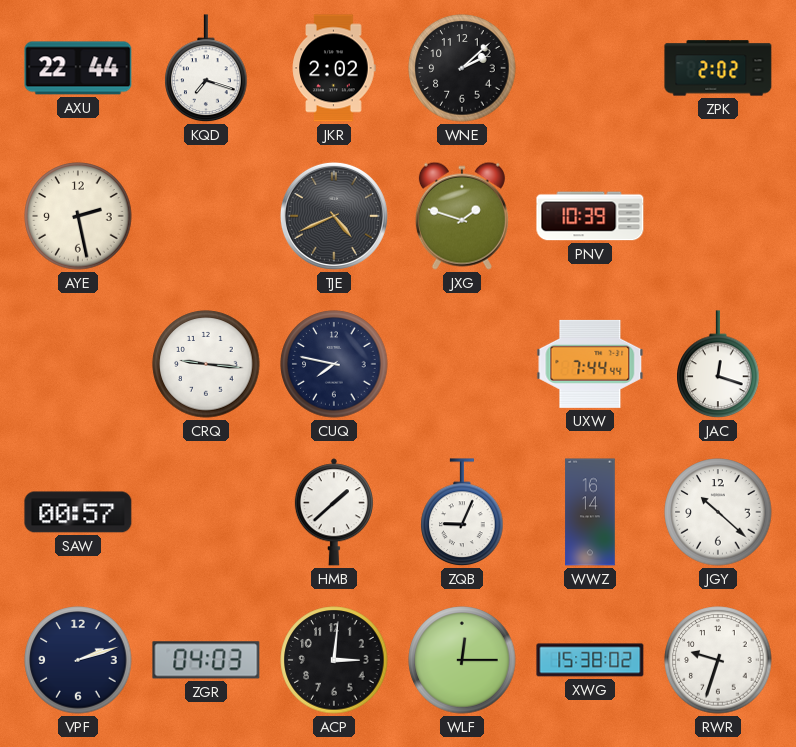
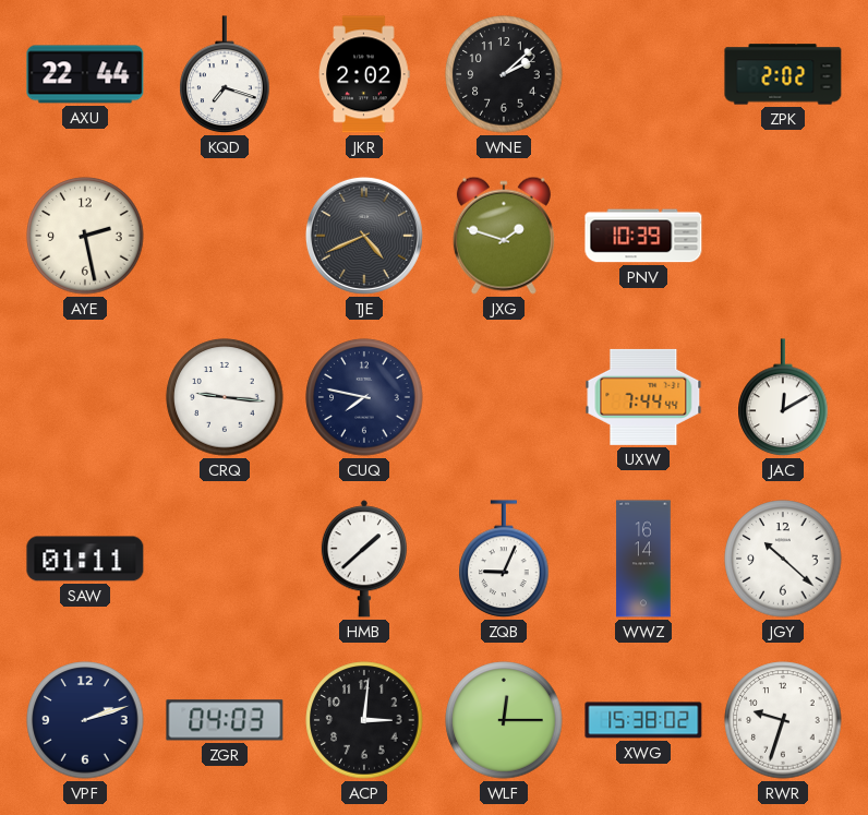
JAC: 12:18 -> 12:10
SAW: 00:57 -> 01:11
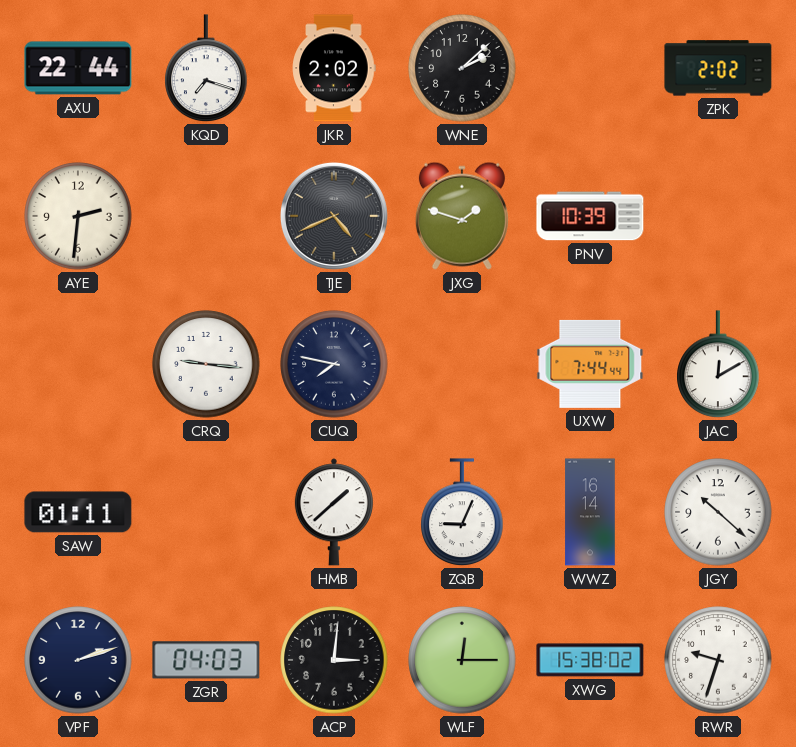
AYE: 2:28 -> 2:31
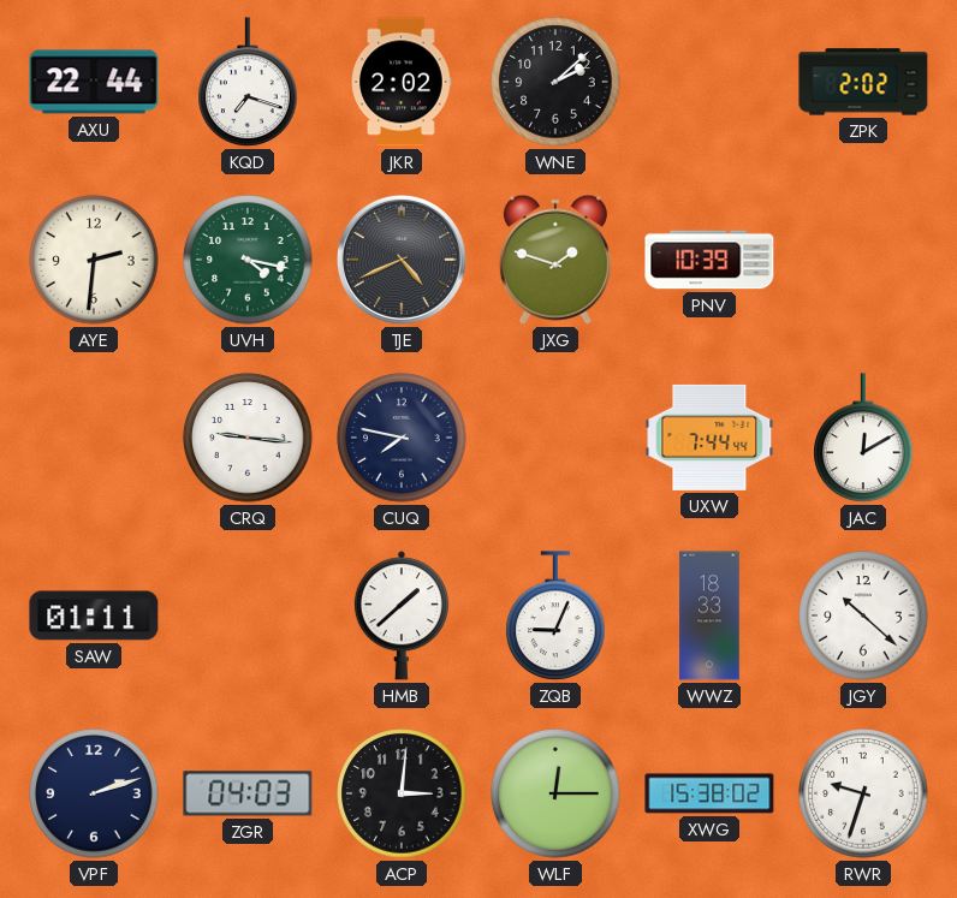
UVH: none -> 4:17
WWZ: 16:14 -> 18:33
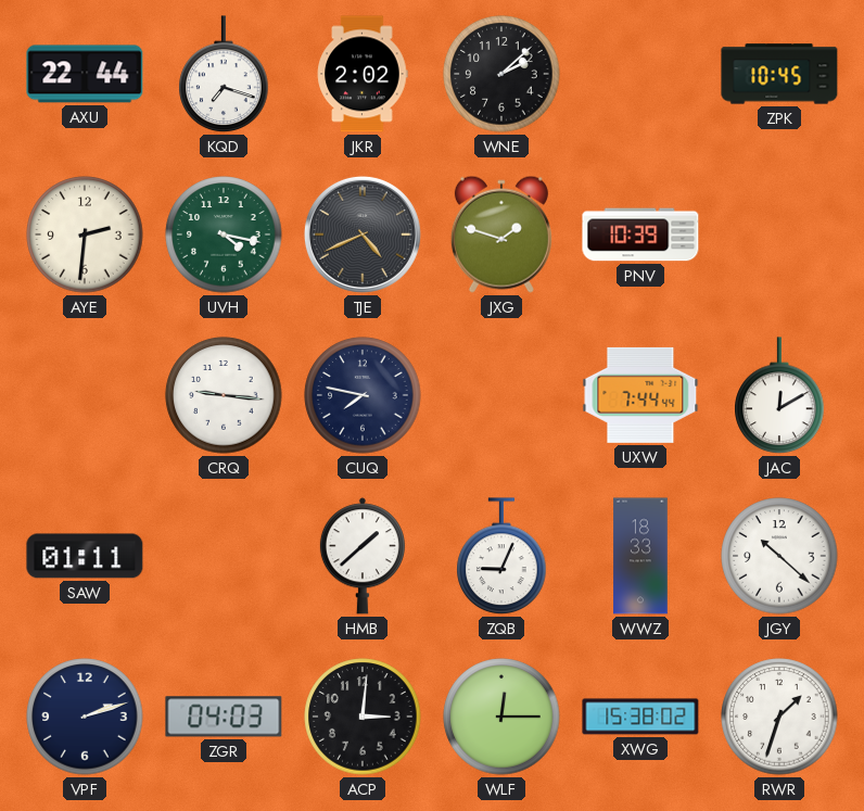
ZPK: 2:02 -> 10:45
RWR: 9:33 -> 1:33
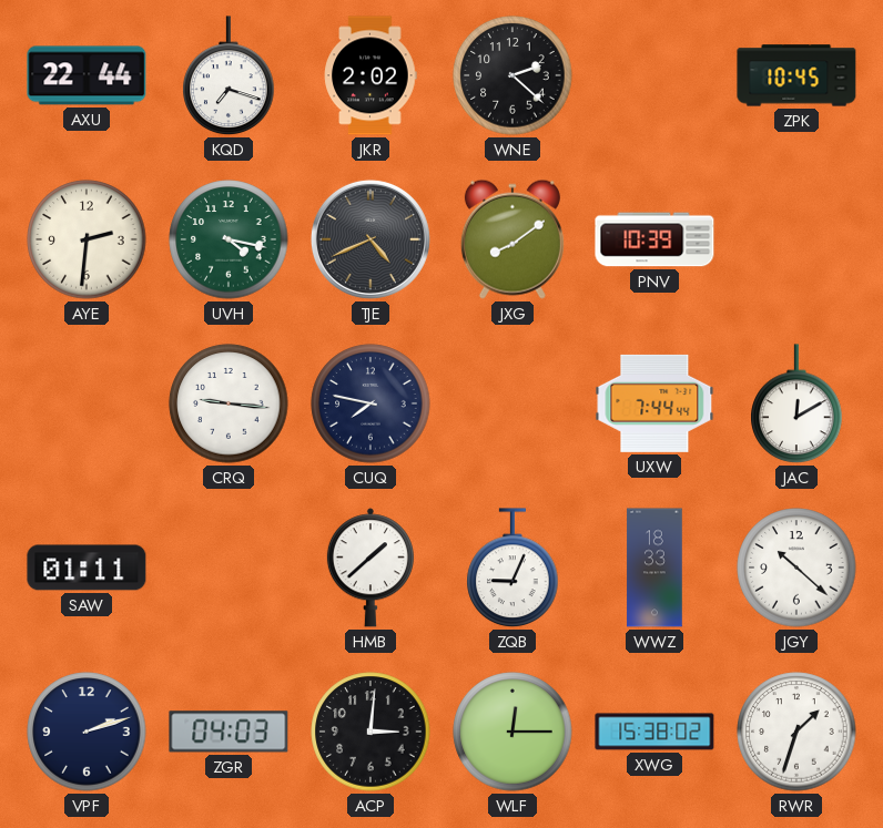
WNE: 2:08 -> 2:22
JXG: 1:48 -> 8:09
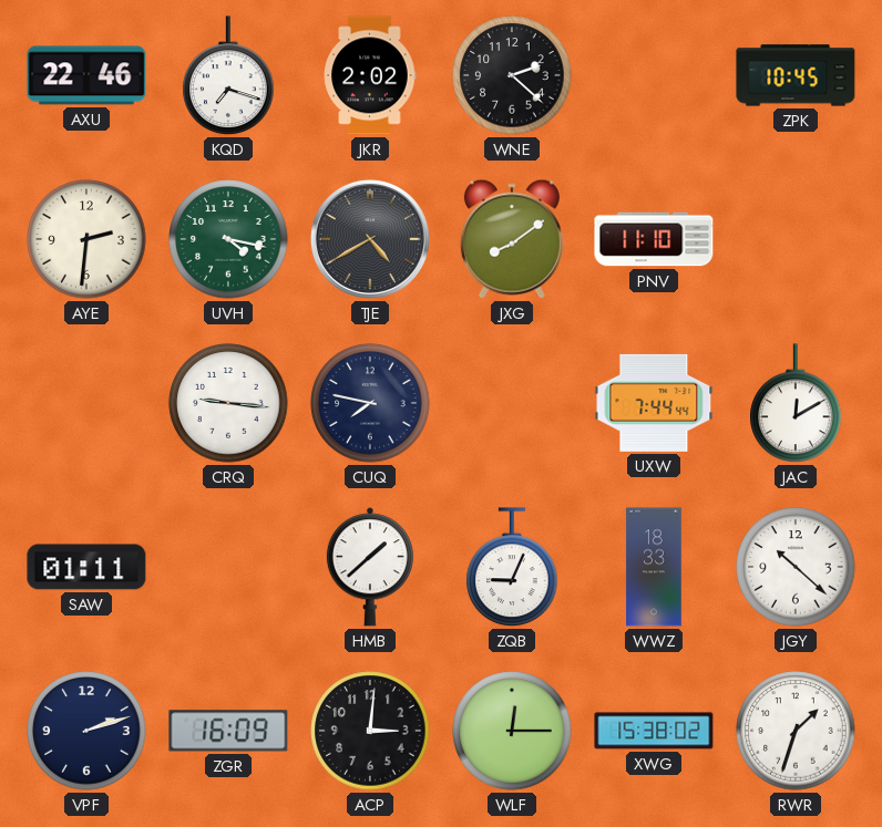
AXU: 22:44 -> 22:46
TJE: 4:41 -> 4:40
PNV: 10:39 -> 11:10
ZGR: 04:03 -> 16:09
